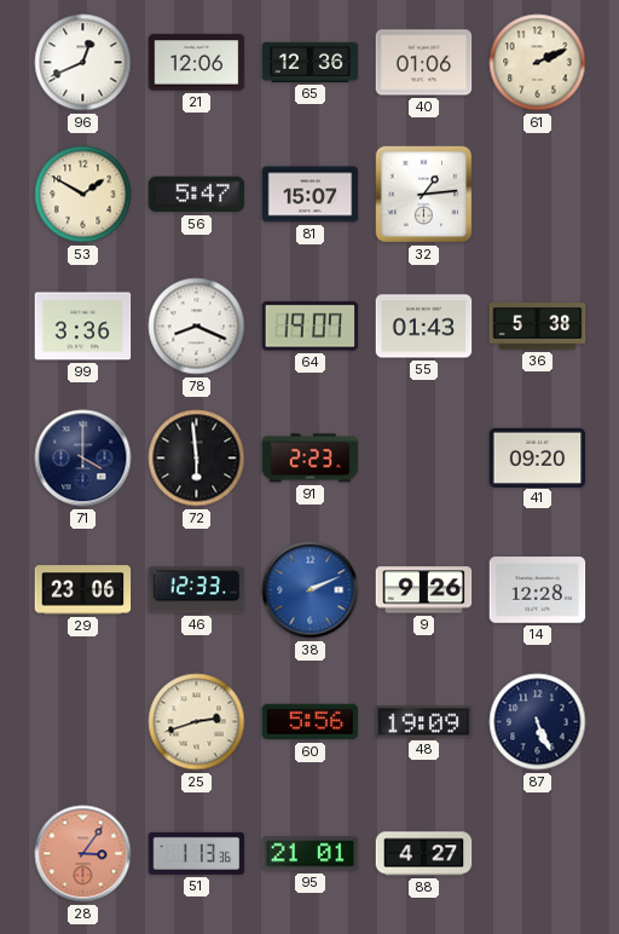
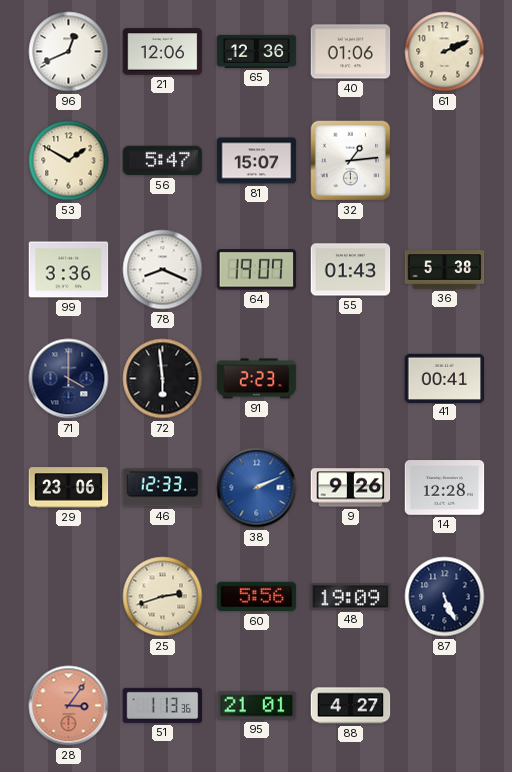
41: 09:20 -> 00:41
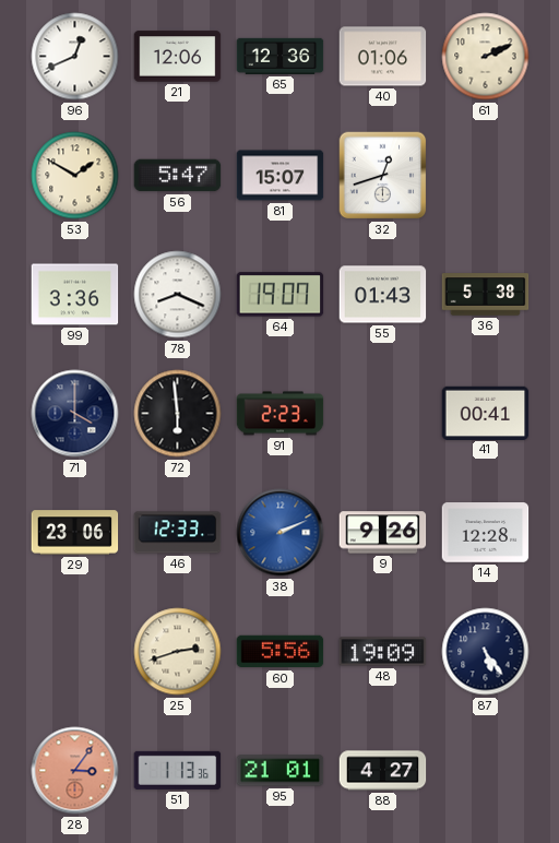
32: 1:14 -> 12:42
87: 5:26 -> 5:24
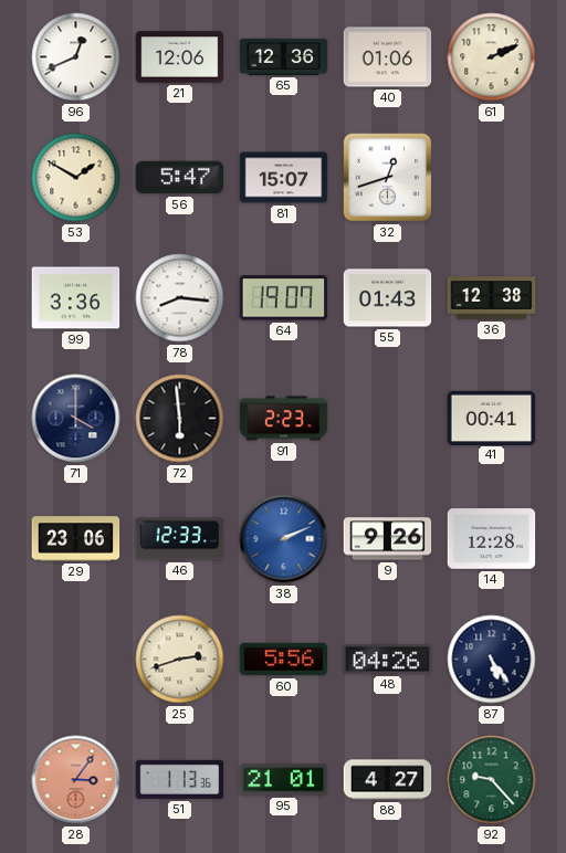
78: 8:19 -> 8:16
36: 5:38 -> 12:38
48: 19:09 -> 04:26
92: none -> 9:23
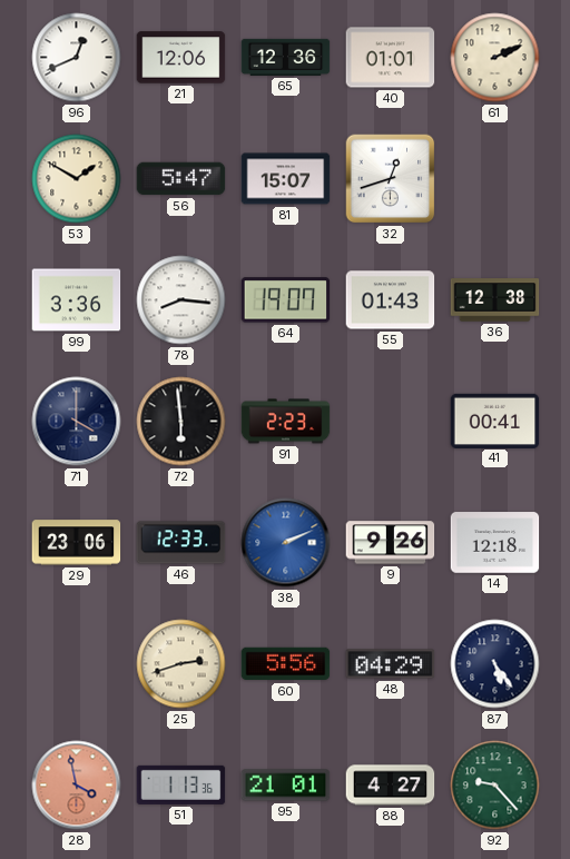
40: 01:06 -> 01:01
14: 12:28 -> 12:18
48: 04:26 -> 04:29
28: 3:06 -> 3:58
